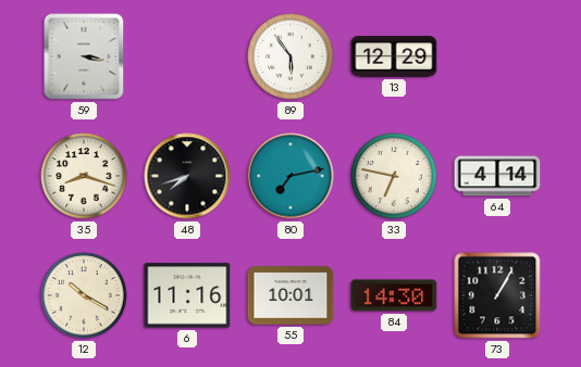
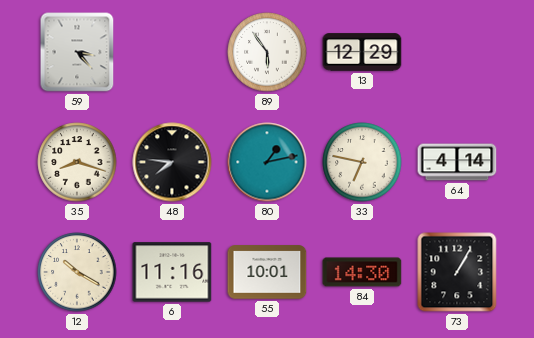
59: 3:17 -> 3:23
48: 7:42 -> 7:46
80: 7:13 -> 1:13
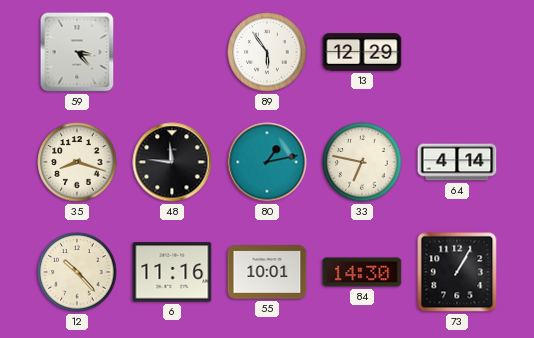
48: 7:46 -> 11:46
12: 10:20 -> 10:23
